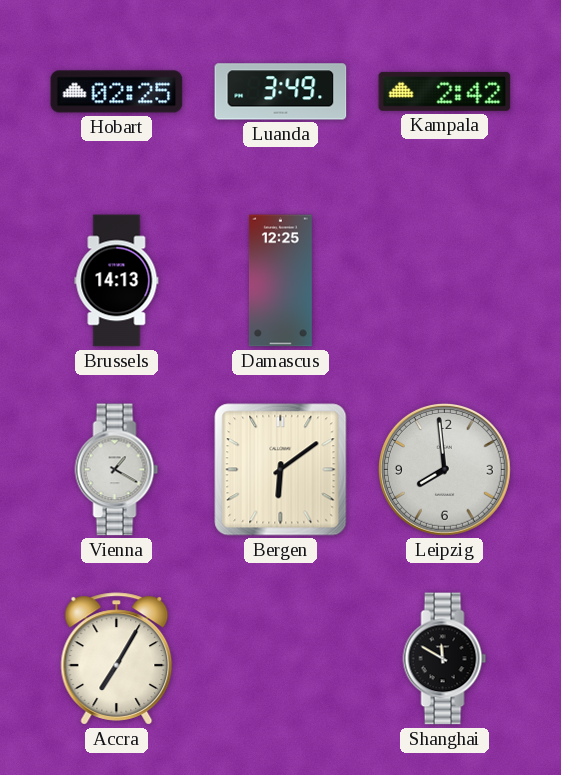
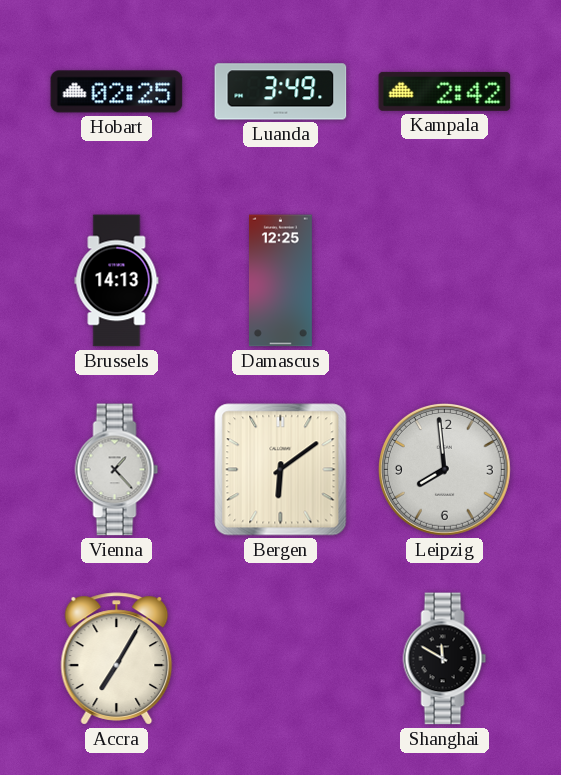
Vienna: 1:20 -> 1:23
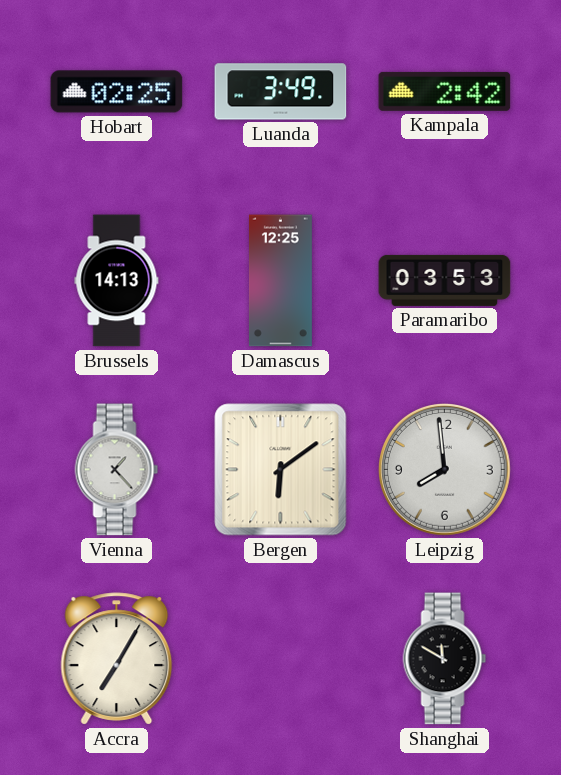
Paramaribo: none -> 03:53
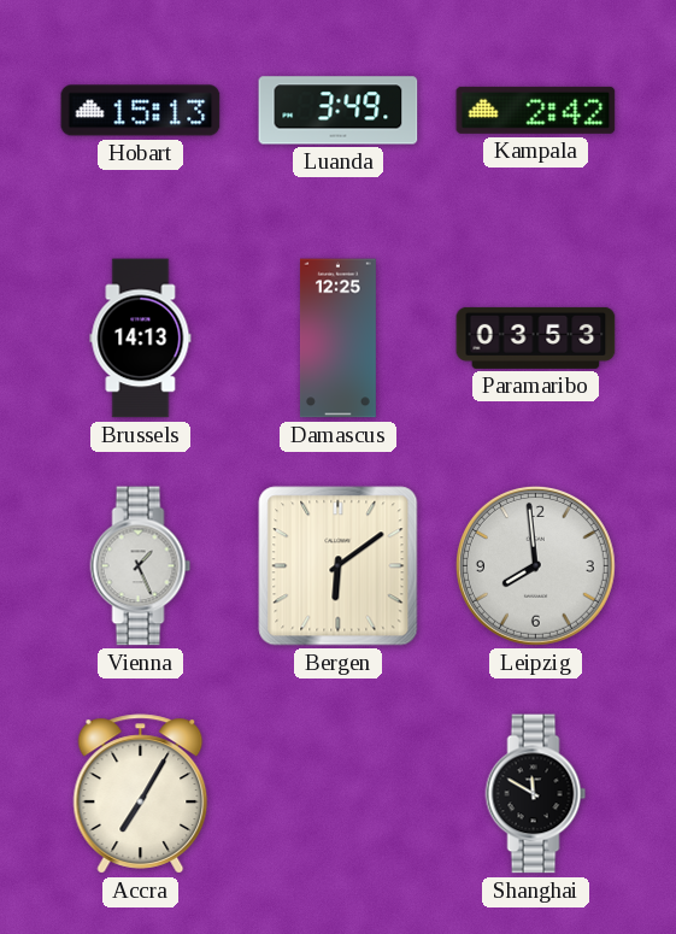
Hobart: 02:25 -> 15:13
Vienna: 1:23 -> 1:26
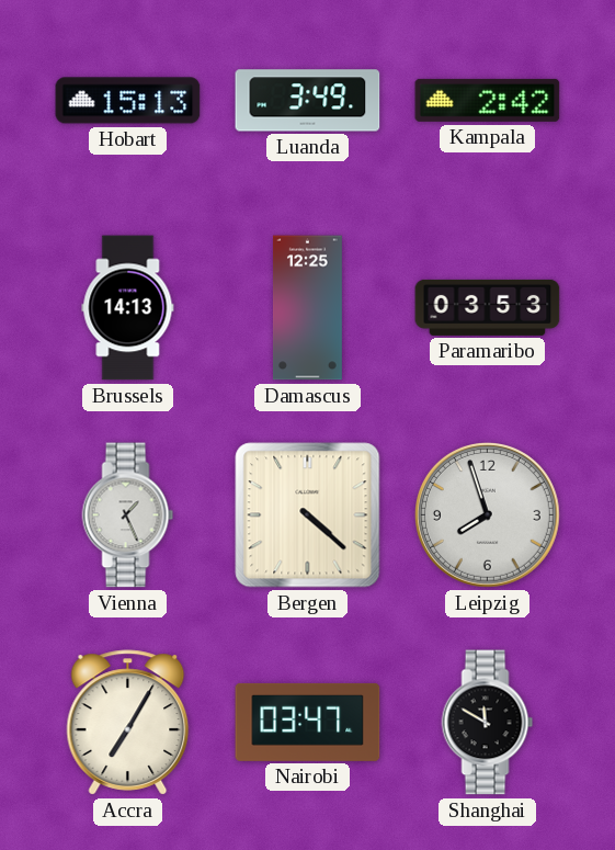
Bergen: 6:09 -> 4:22
Leipzig: 7:59 -> 7:57
Nairobi: none -> 03:47
